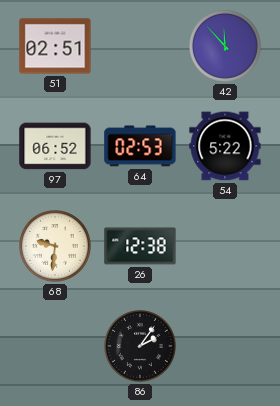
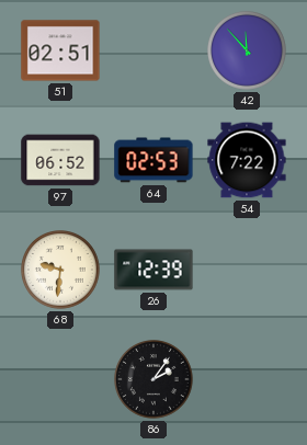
54: 5:22 -> 7:22
26: 12:38 -> 12:39
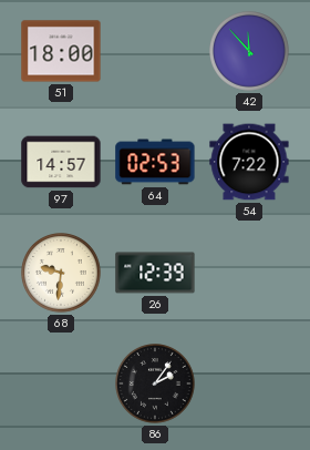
51: 02:51 -> 18:00
97: 06:52 -> 14:57
